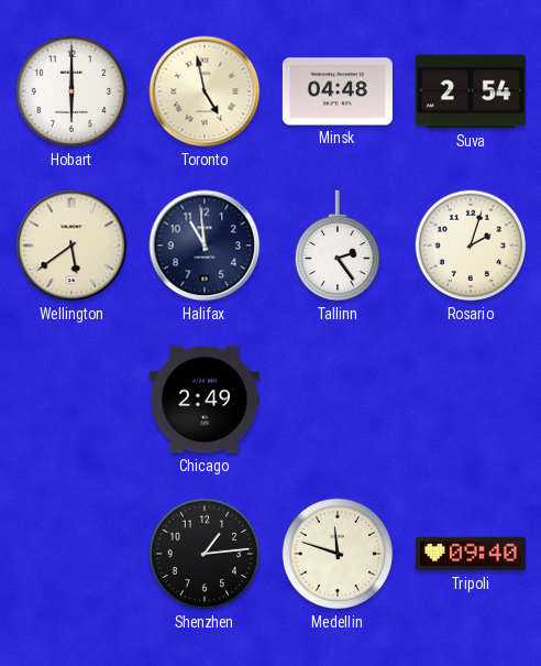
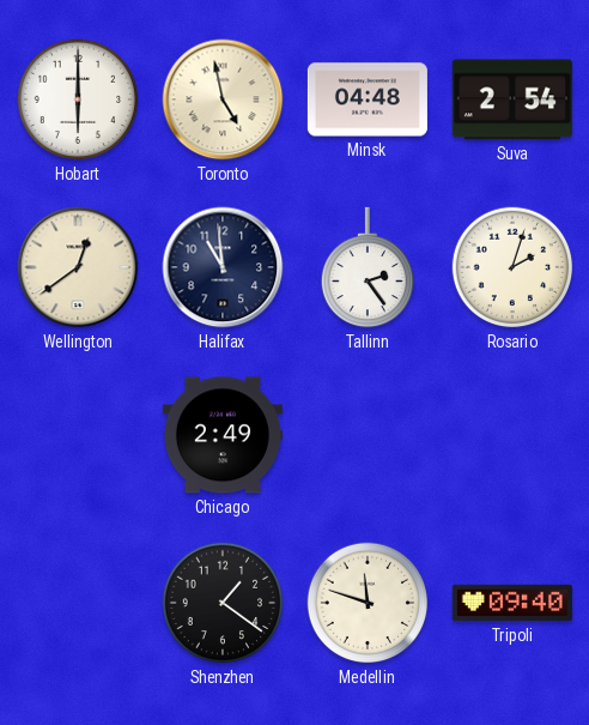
Wellington: 5:39 -> 12:39
Shenzhen: 1:14 -> 1:21
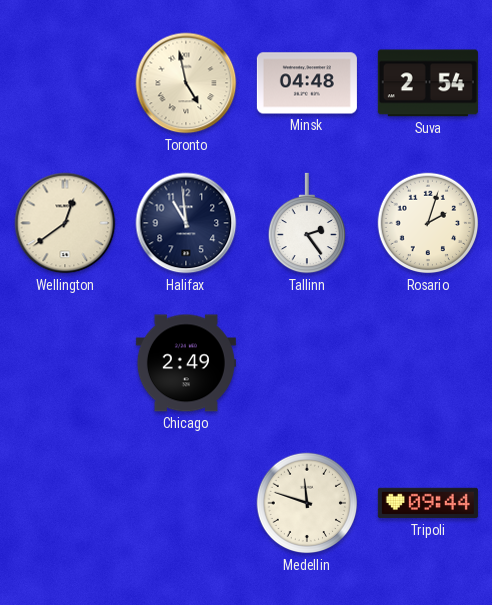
Hobart: 6:00 -> none
Shenzhen: 1:21 -> none
Tripoli: 09:40 -> 09:44
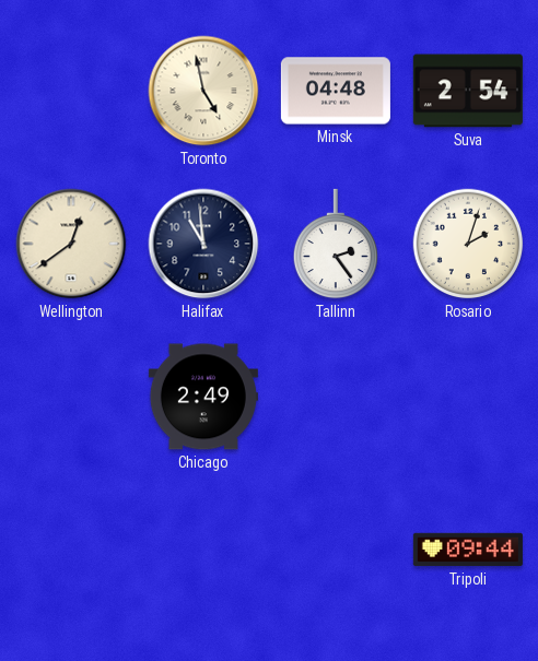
Medellin: 11:48 -> none
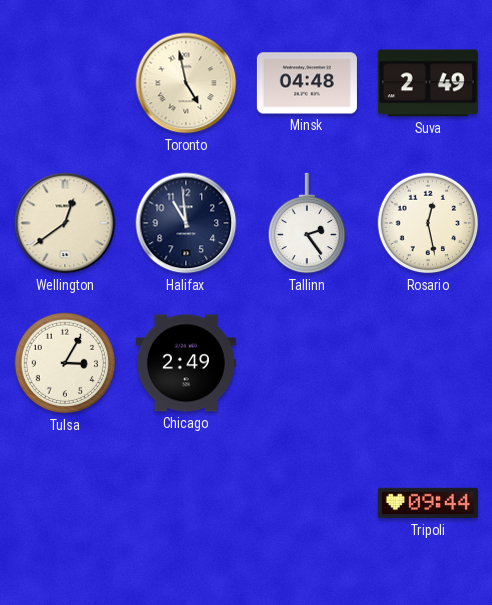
Suva: 2:54 -> 2:49
Rosario: 2:03 -> 12:28
Tulsa: none -> 3:05
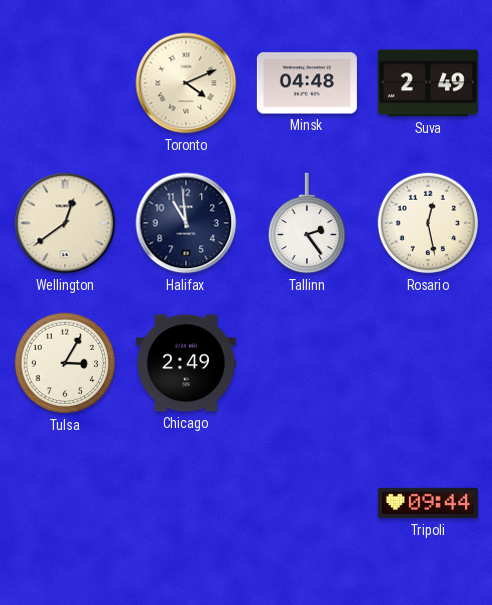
Toronto: 4:58 -> 4:11
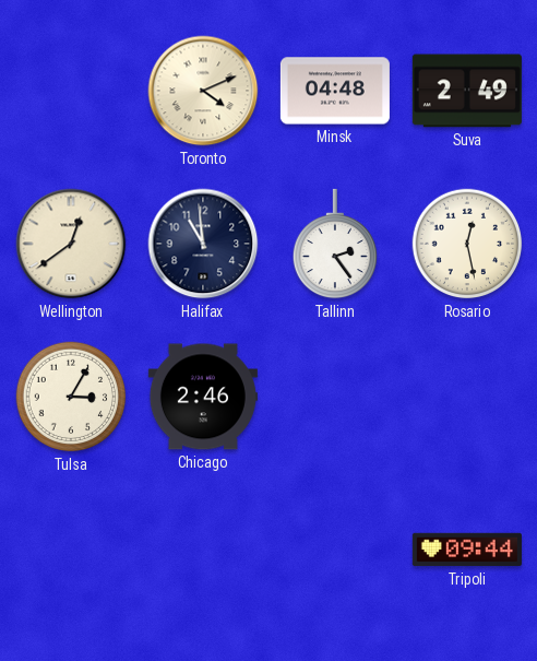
Chicago: 2:49 -> 2:46
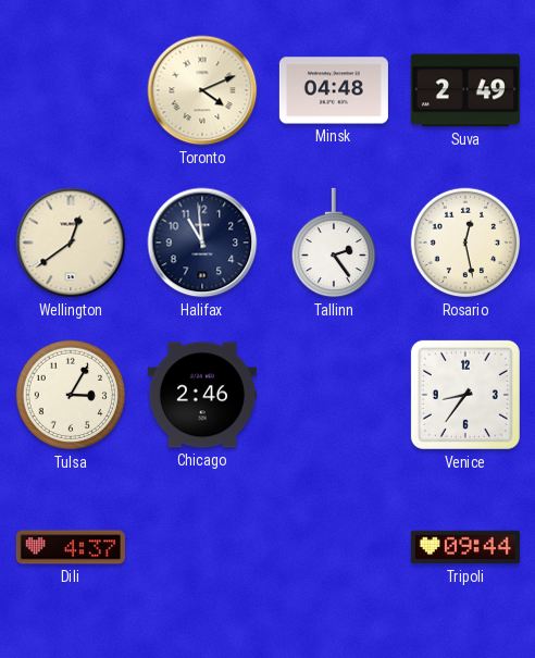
Venice: none -> 8:36
Dili: none -> 4:37
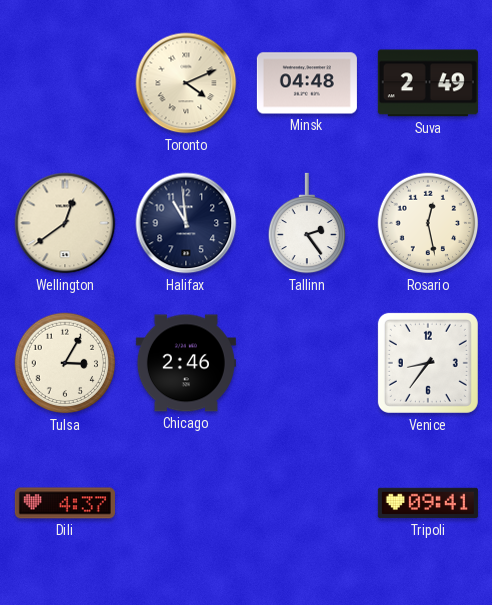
Tripoli: 09:44 -> 09:41
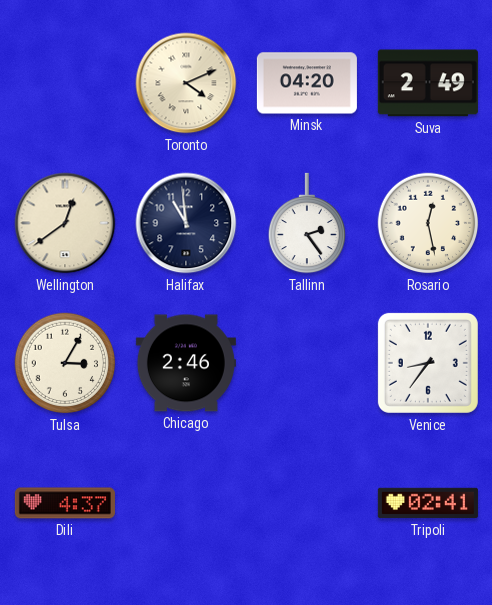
Minsk: 04:48 -> 04:20
Tripoli: 09:41 -> 02:41
